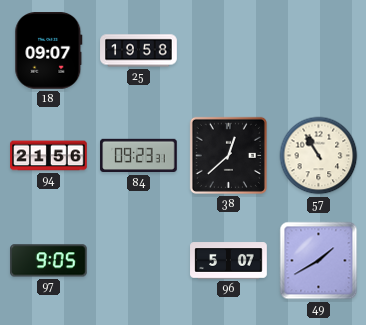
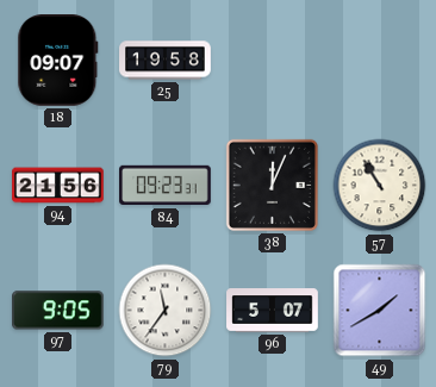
38: 12:38 -> 12:04
79: none -> 11:36
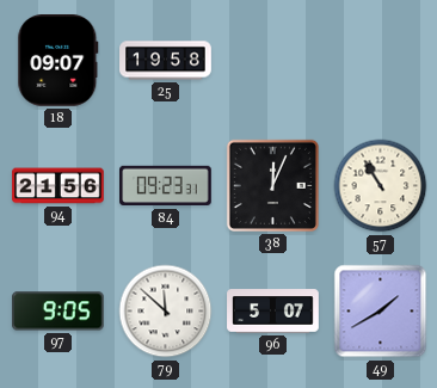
79: 11:36 -> 11:52
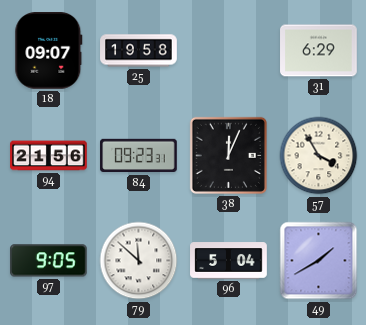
31: none -> 6:29
57: 10:55 -> 3:55
96: 5:07 -> 5:04
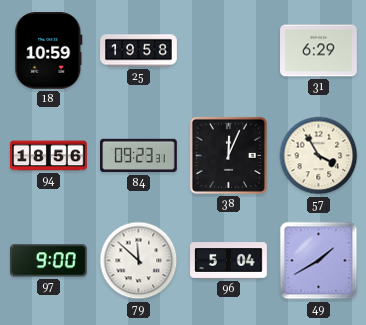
18: 09:07 -> 10:59
94: 21:56 -> 18:56
97: 9:05 -> 9:00
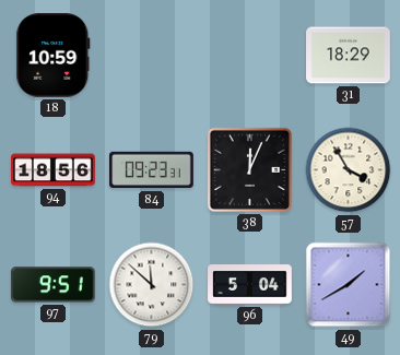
25: 19:58 -> none
31: 6:29 -> 18:29
97: 9:00 -> 9:51
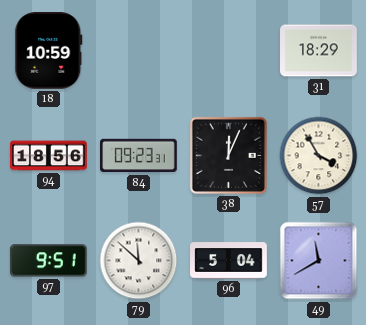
49: 1:40 -> 11:40
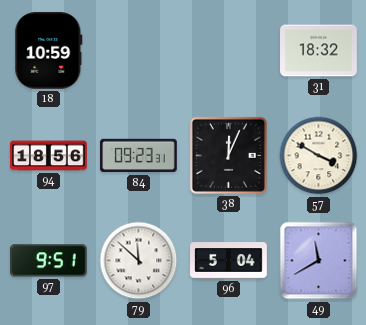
31: 18:29 -> 18:32
57: 3:55 -> 3:50
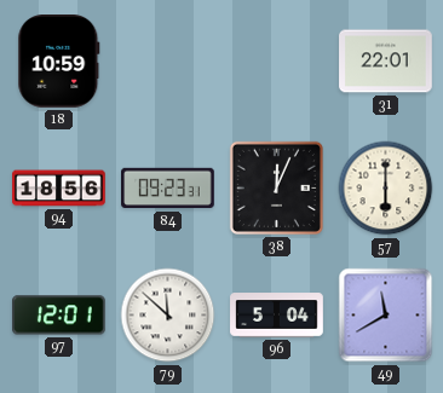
31: 18:32 -> 22:01
57: 3:50 -> 6:00
97: 9:51 -> 12:01
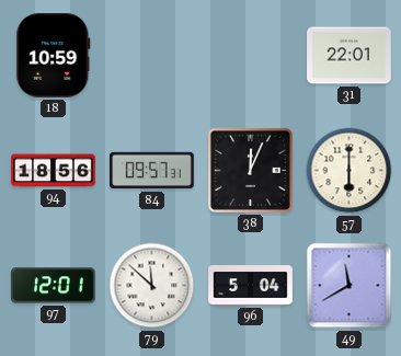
84: 09:23 -> 09:57
